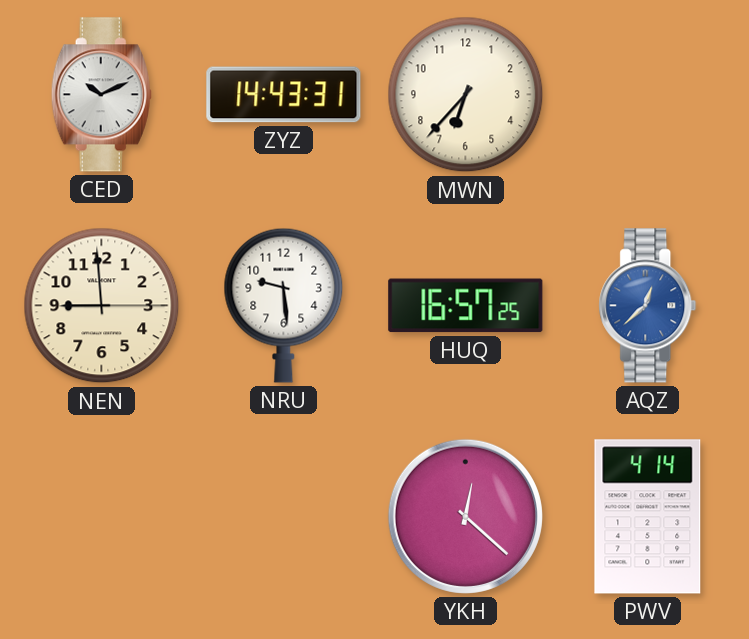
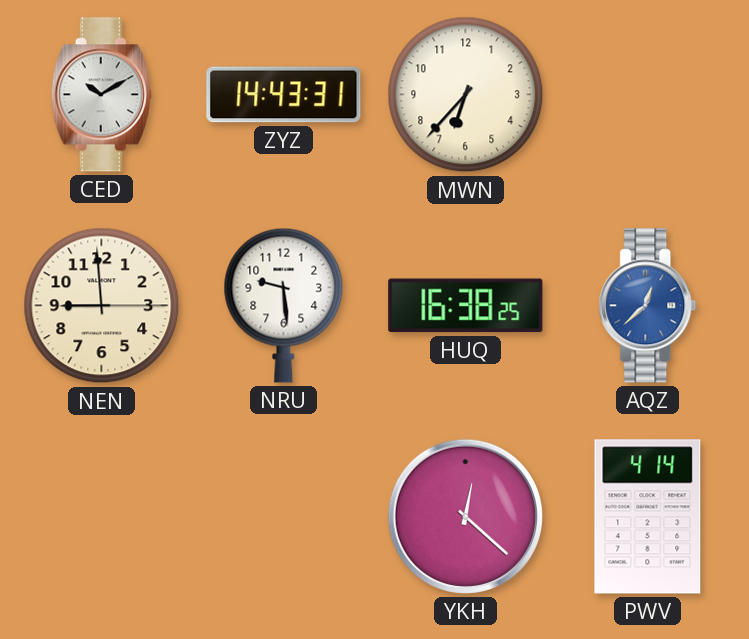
CED: 10:11 -> 10:10
HUQ: 16:57 -> 16:38
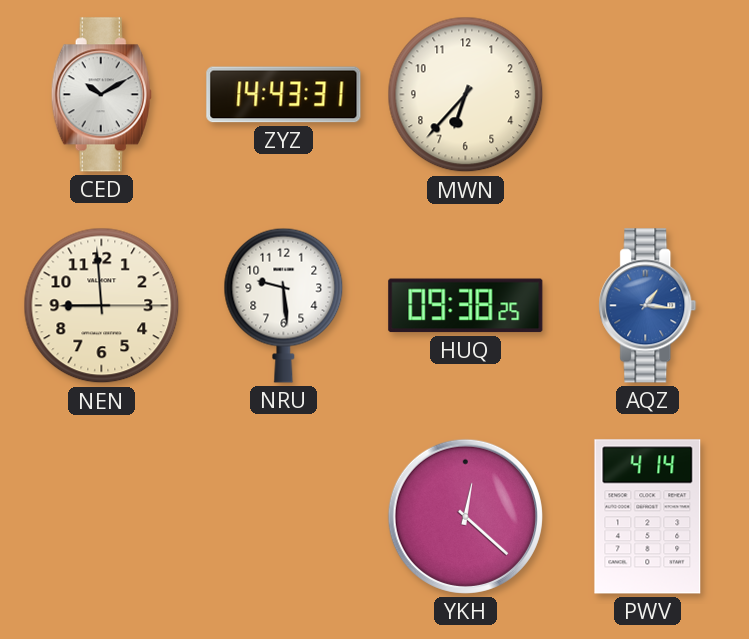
HUQ: 16:38 -> 09:38
AQZ: 12:38 -> 1:16
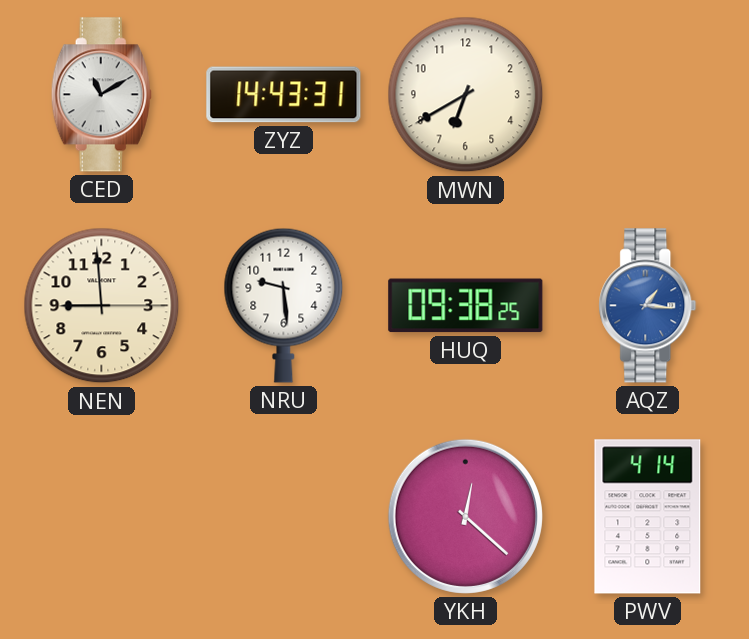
CED: 10:10 -> 11:10
MWN: 6:37 -> 6:40
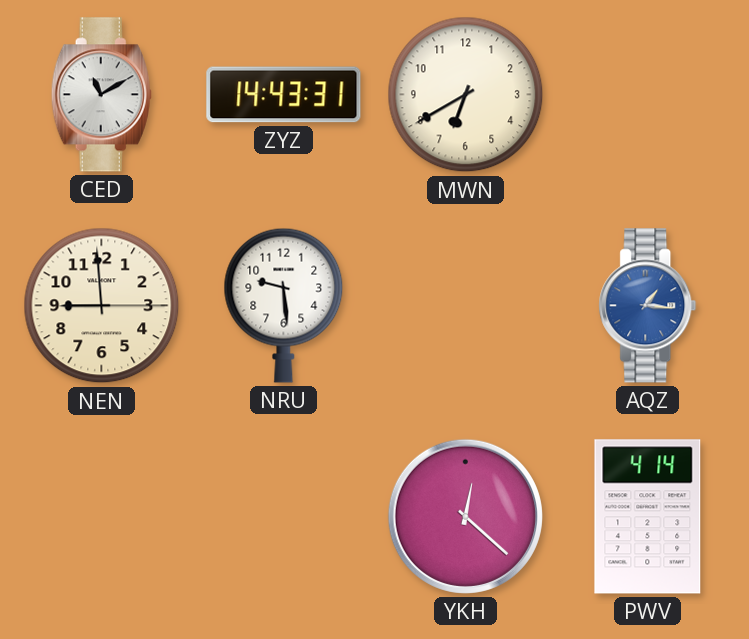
HUQ: 09:38 -> none
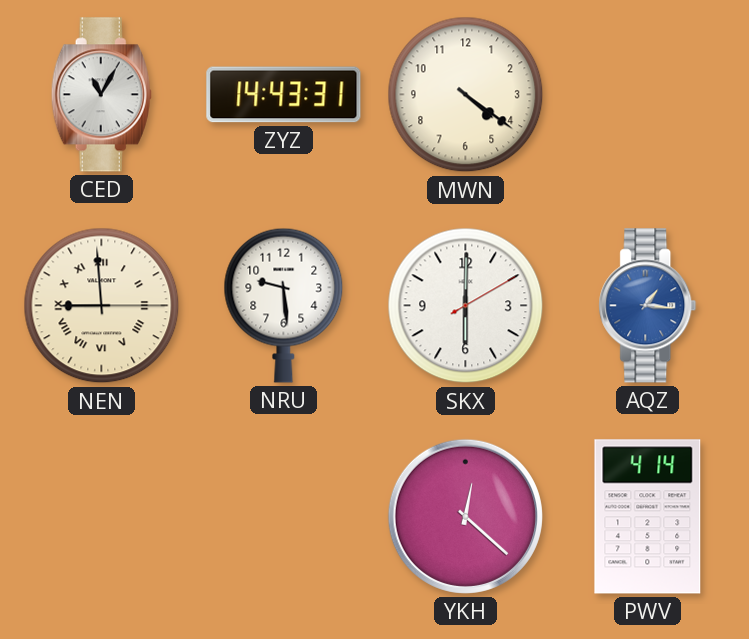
CED: 11:10 -> 11:05
MWN: 6:40 -> 4:21
NEN numerals: Arabic -> Roman
SKX: none -> 6:00
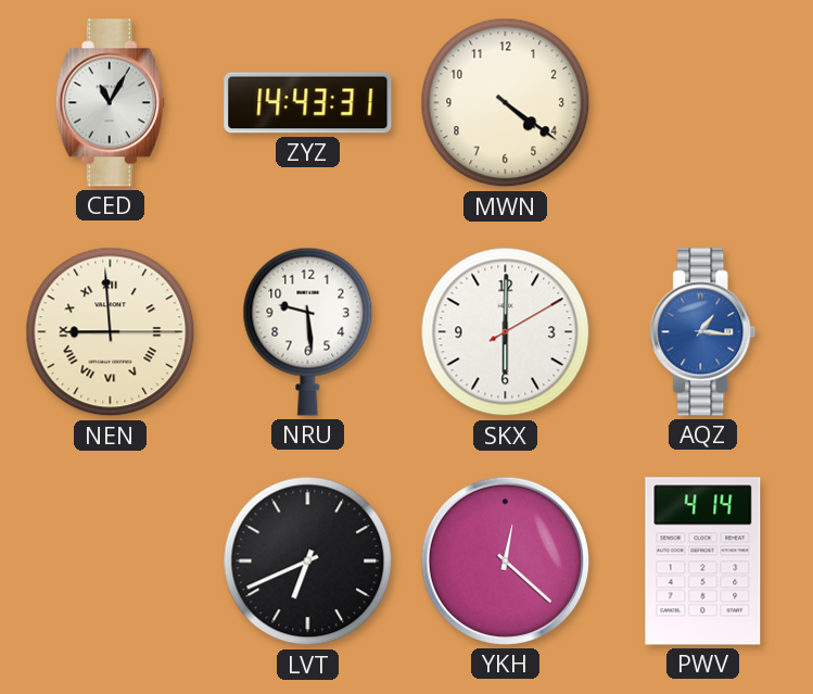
LVT: none -> 6:41
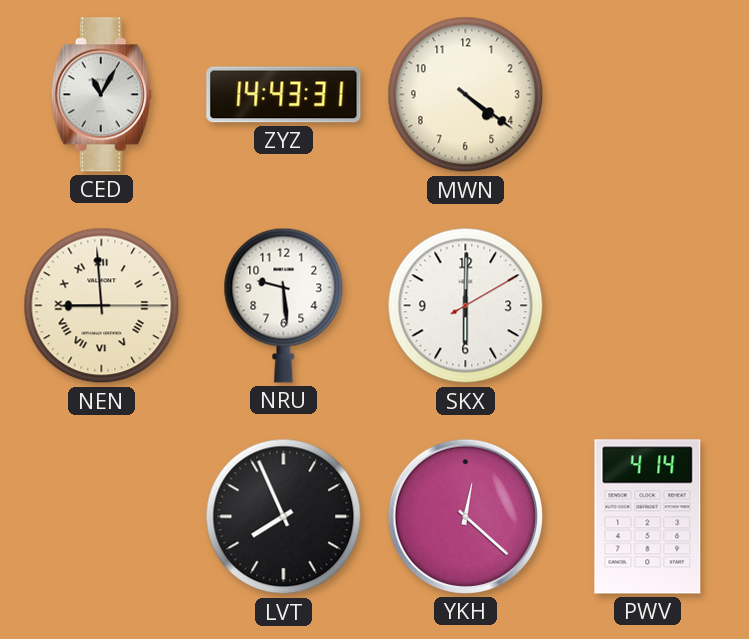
AQZ: 1:16 -> none
LVT: 6:41 -> 7:56
